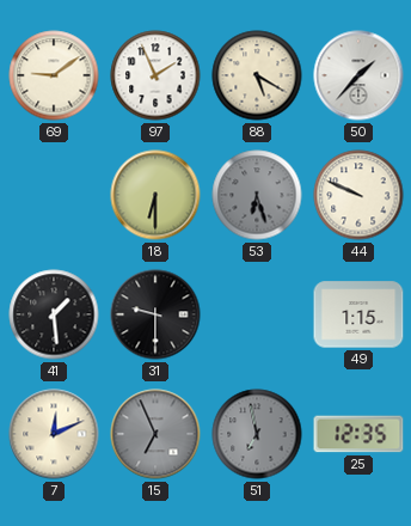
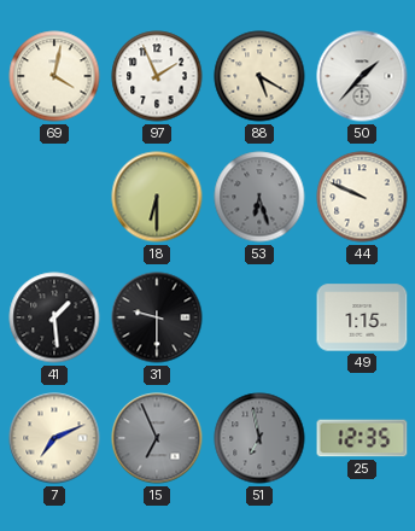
69: 9:09 -> 4:02
7: 12:11 -> 7:11
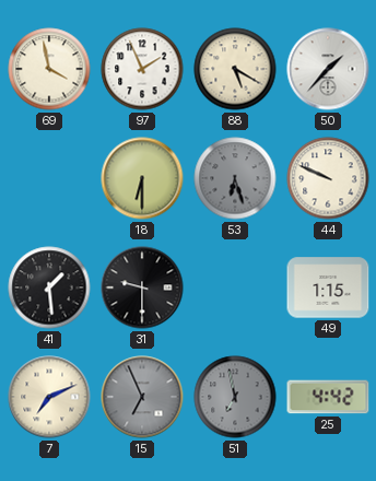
69: 4:02 -> 3:58
25: 12:35 -> 4:42
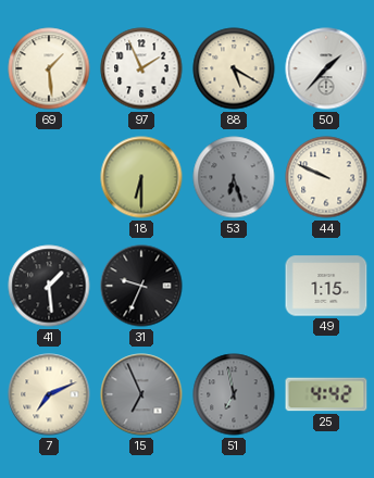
69: 3:58 -> 1:29
31: 9:30 -> 9:34
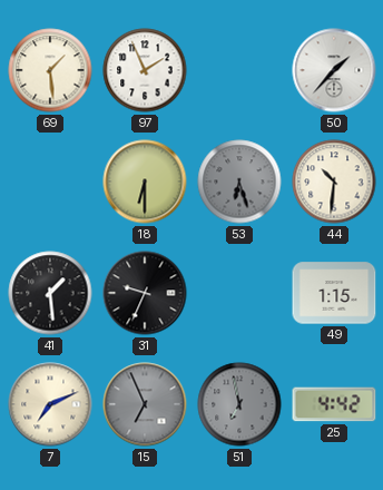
88: 5:20 -> none
44: 9:49 -> 10:31
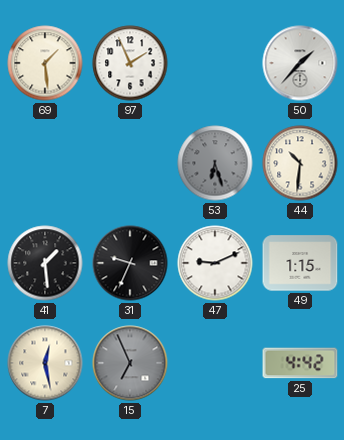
18: 6:30 -> none
47: none -> 9:11
7: 7:11 -> 12:28
51: 6:58 -> none
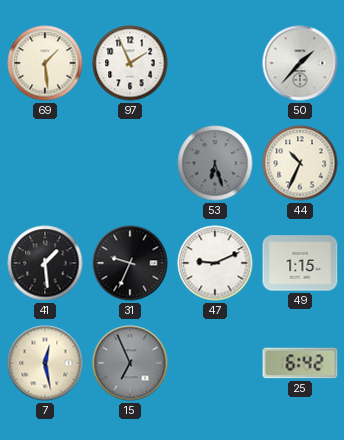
44: 10:31 -> 10:34
25: 4:42 -> 6:42
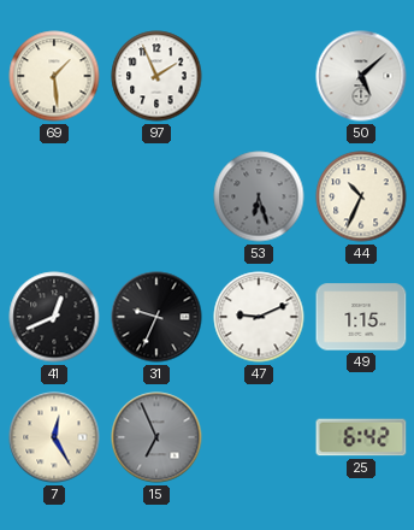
50: 1:37 -> 5:08
41: 1:29 -> 12:41
7: 12:28 -> 12:25
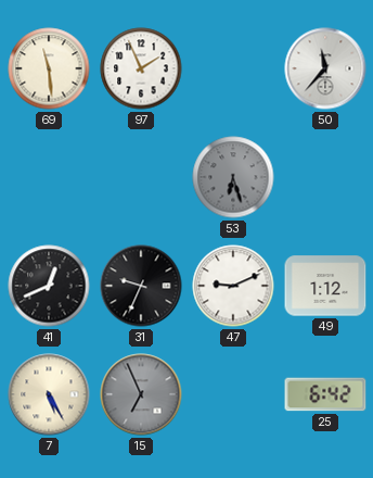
69: 1:29 -> 11:29
50: 5:08 -> 11:37
44: 10:34 -> none
49: 1:15 -> 1:12
7: 12:25 -> 5:25
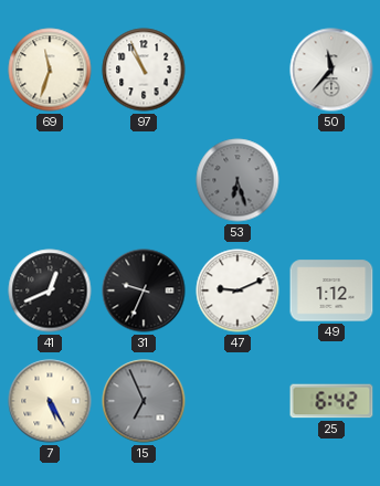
69: 11:29 -> 11:33
97: 1:56 -> 10:56
